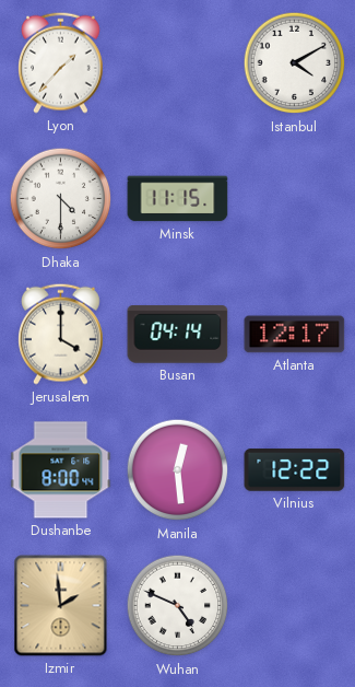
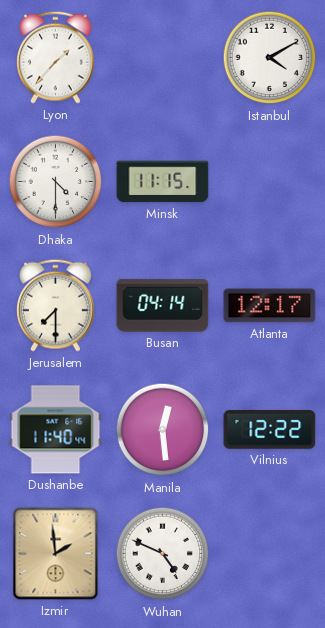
Jerusalem: 4:00 -> 7:30
Dushanbe: 8:00 -> 11:40
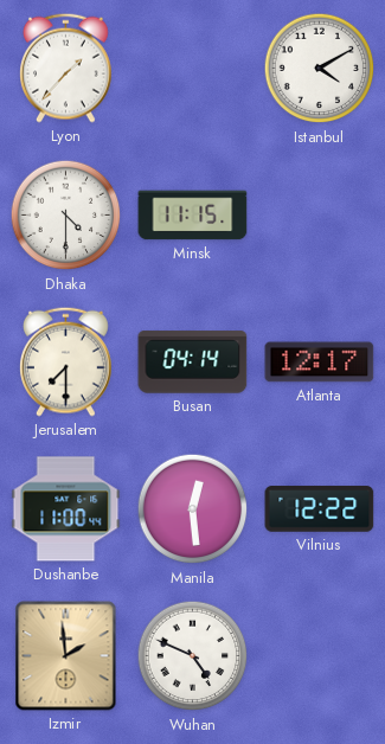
Dushanbe: 11:40 -> 11:00
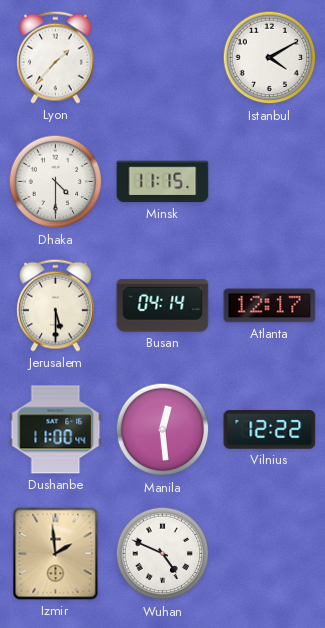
Jerusalem: 7:30 -> 5:30
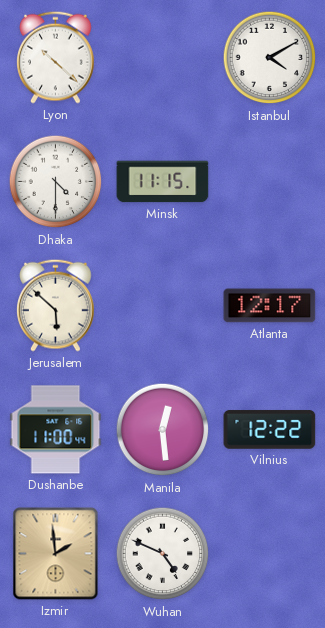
Lyon: 1:37 -> 10:22
Jerusalem: 5:30 -> 5:52
Busan: 04:14 -> none
